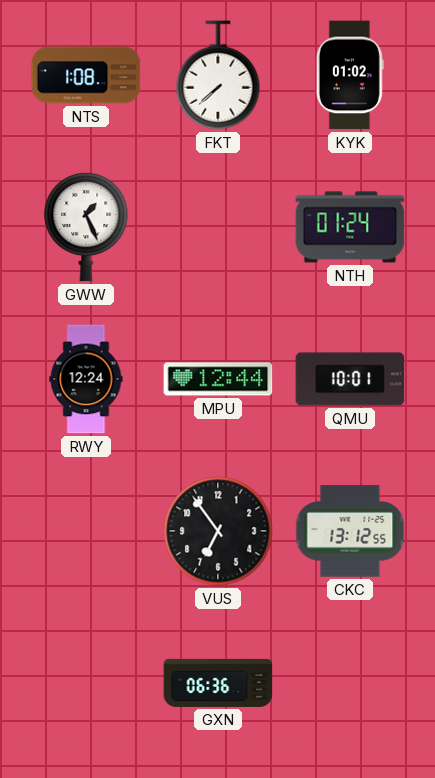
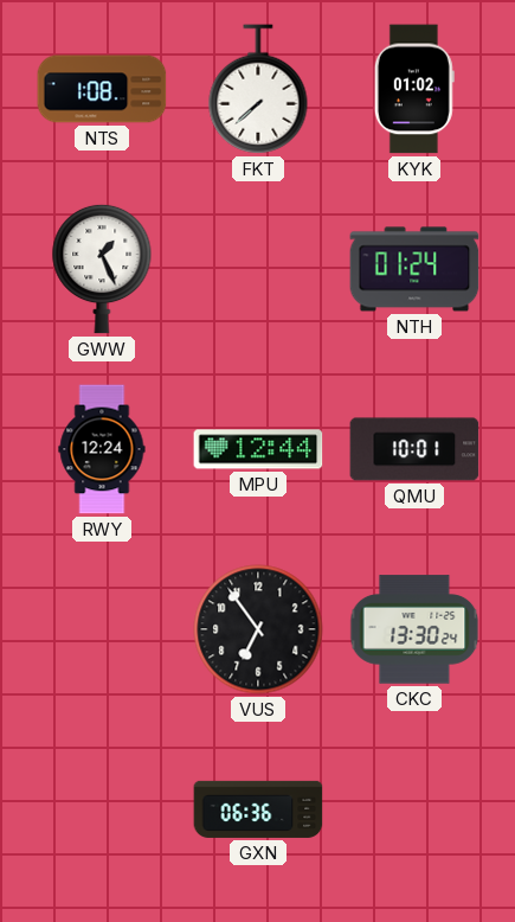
CKC: 13:12 -> 13:30
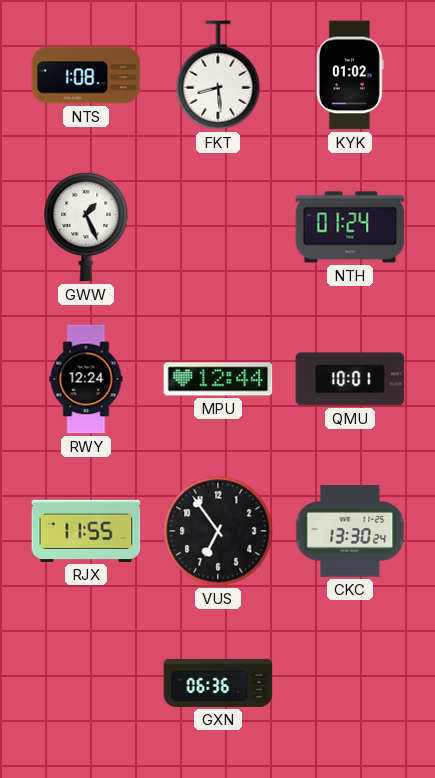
FKT: 7:38 -> 8:29
RJX: none -> 11:55
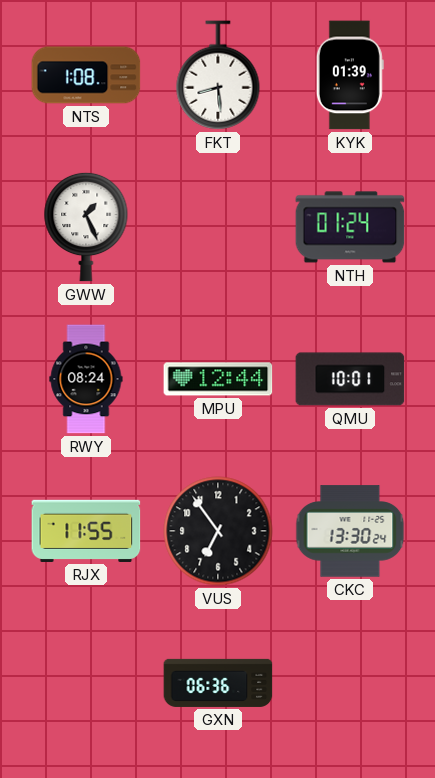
KYK: 01:02 -> 01:39
RWY: 12:24 -> 08:24
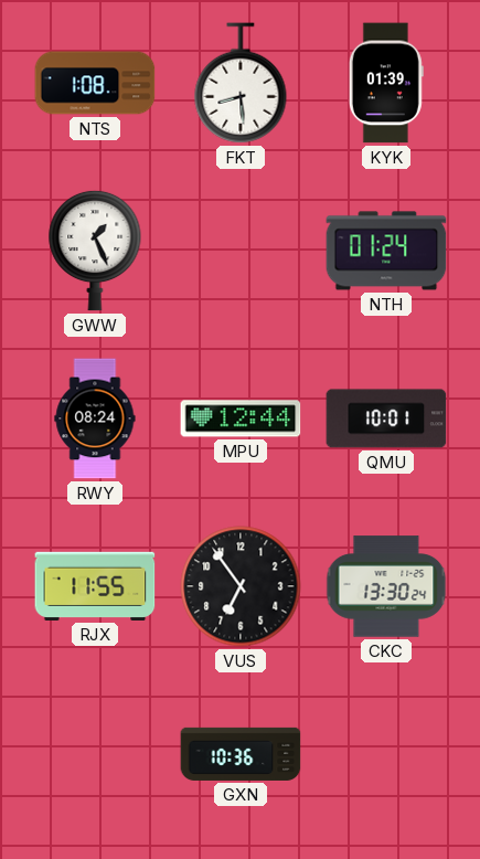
GXN: 06:36 -> 10:36
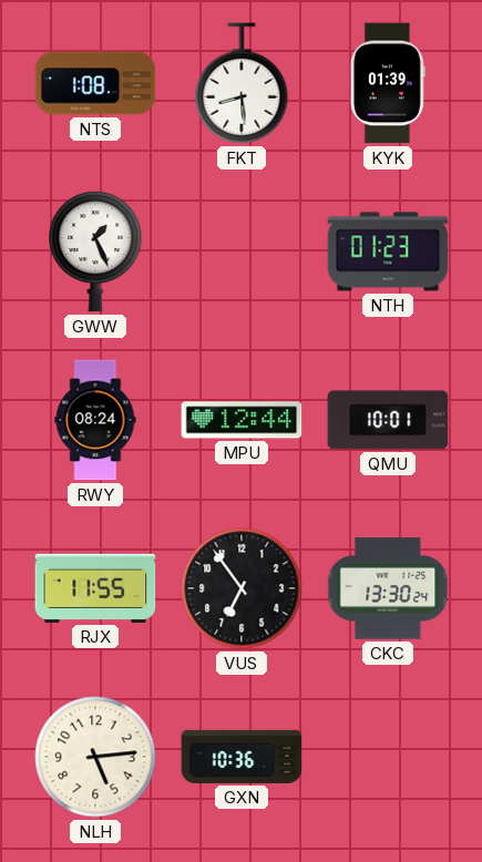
NTH: 01:24 -> 01:23
NLH: none -> 5:14
